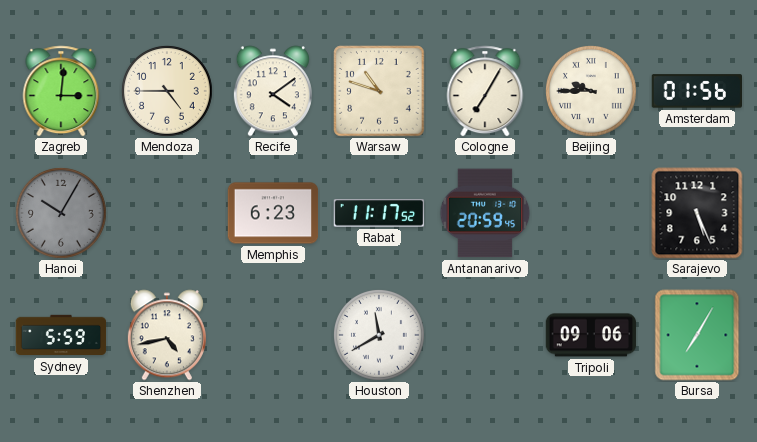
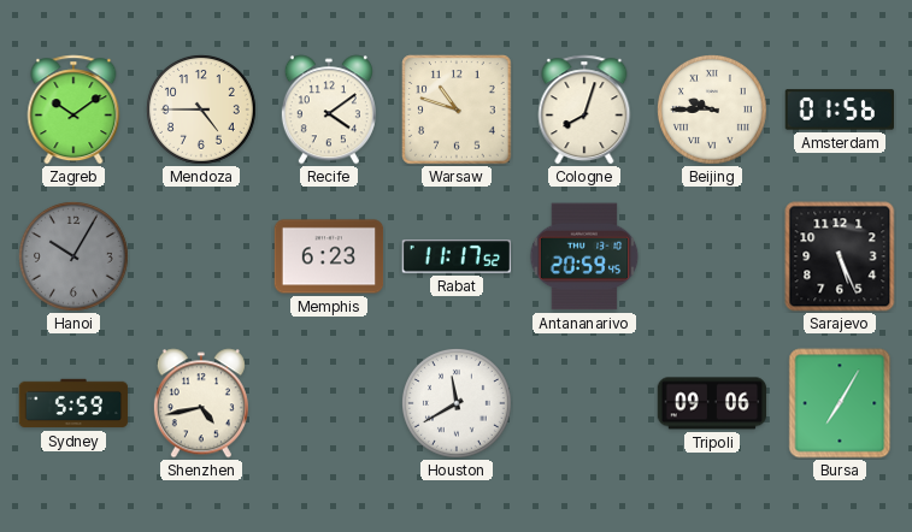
Zagreb: 3:01 -> 10:09
Cologne: 7:05 -> 8:03
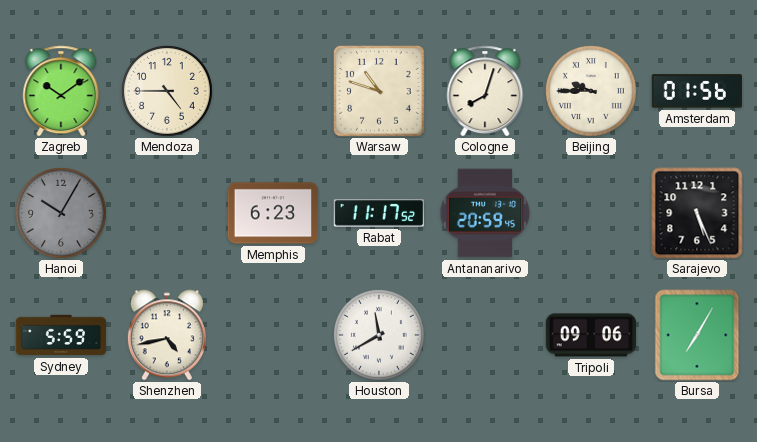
Recife: 4:09 -> none
